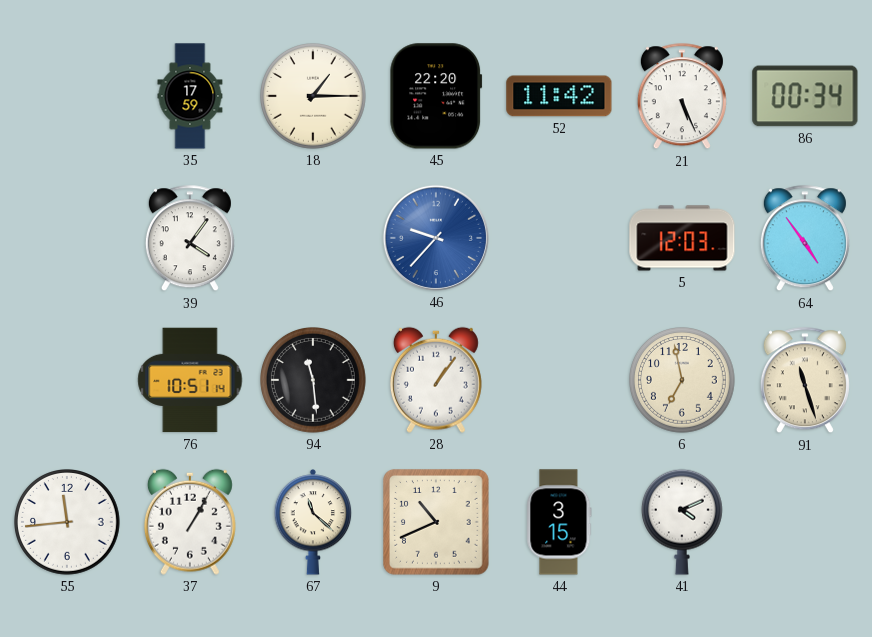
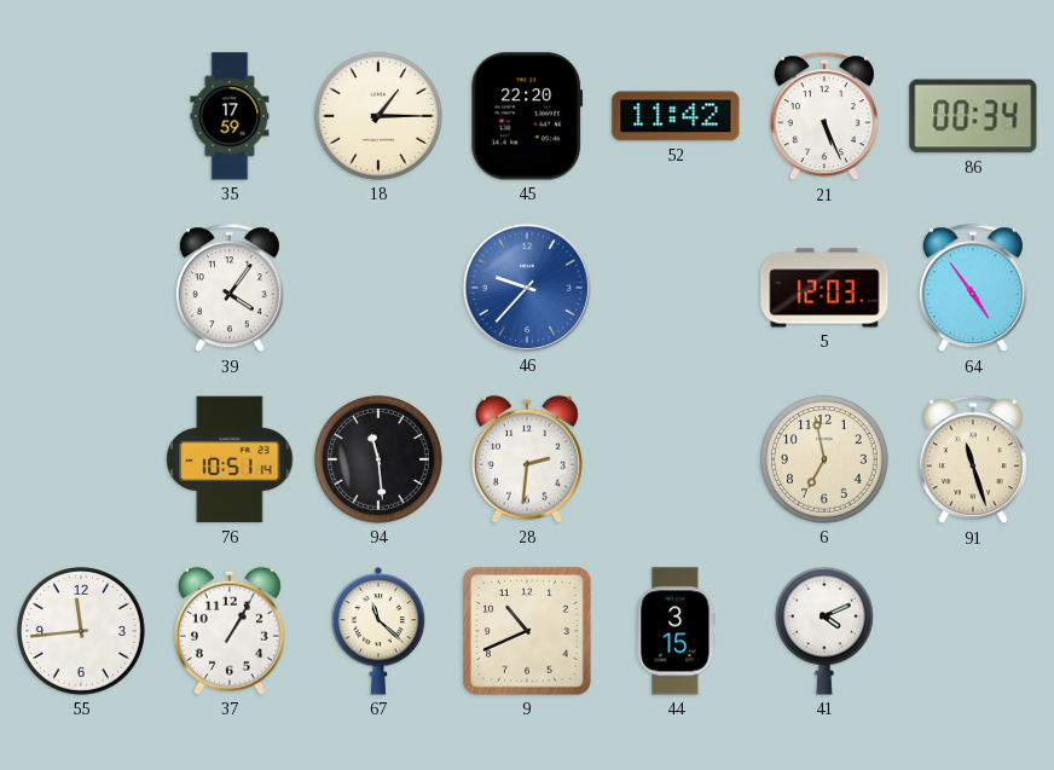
28: 1:06 -> 2:31
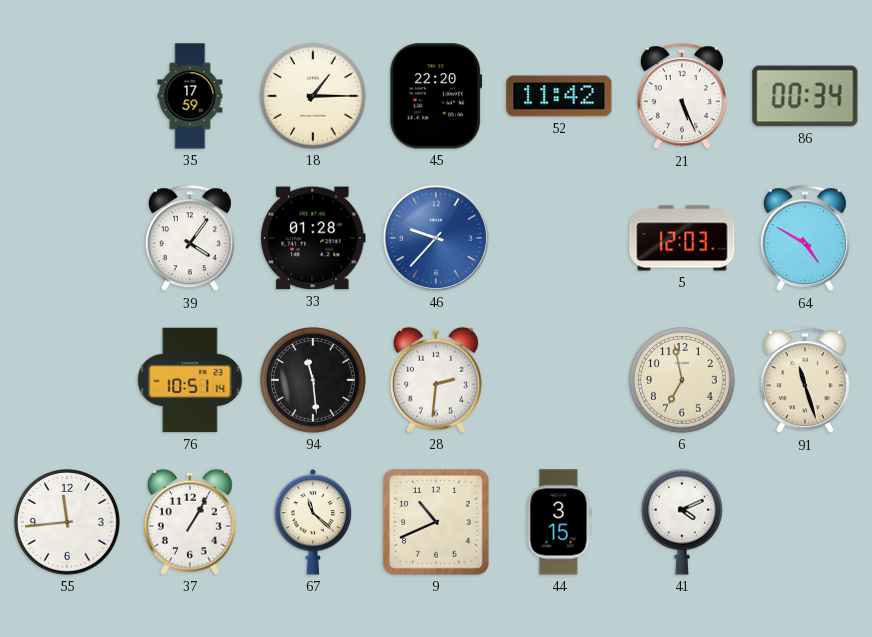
33: none -> 01:28
64: 4:54 -> 4:50
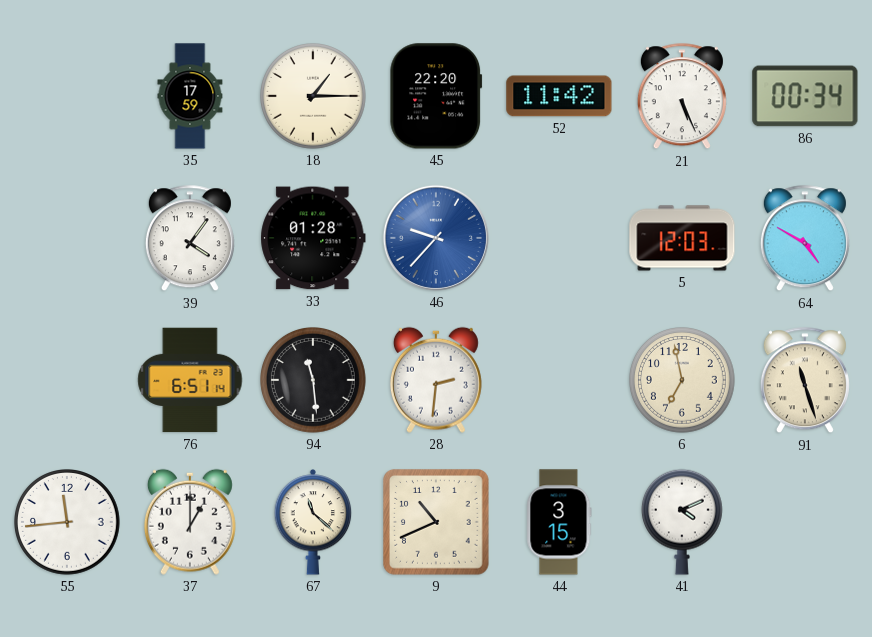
76: 10:51 -> 6:51
37: 1:05 -> 1:00
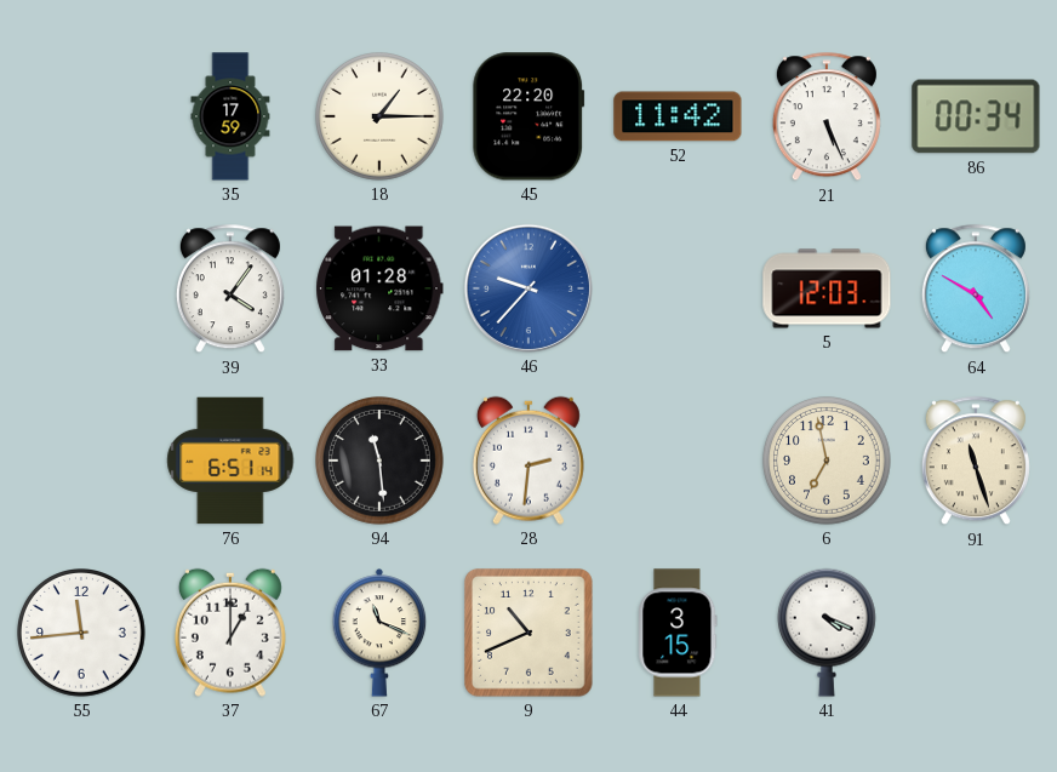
67: 11:22 -> 11:19
41: 4:11 -> 4:19
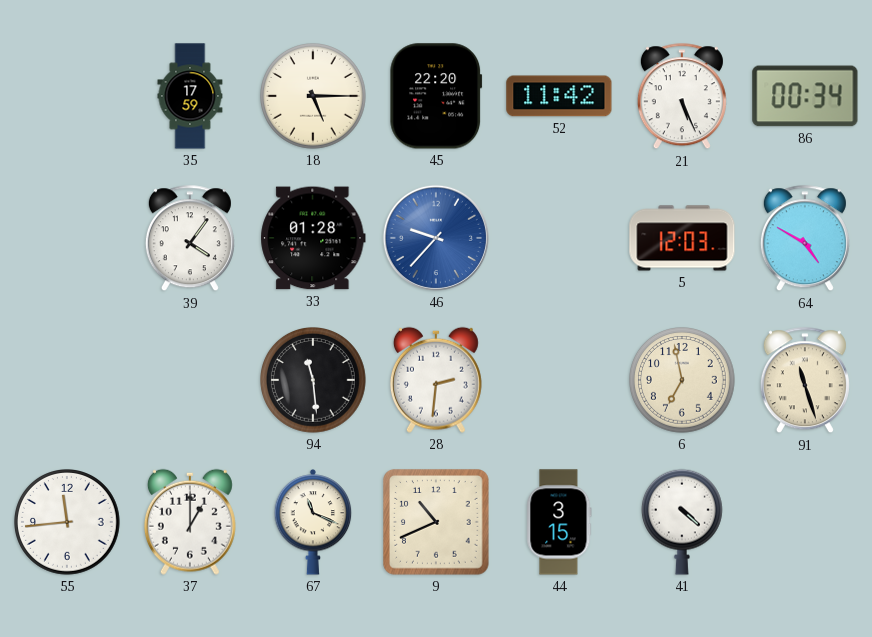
18: 1:15 -> 5:15
76: 6:51 -> none
41: 4:19 -> 4:22
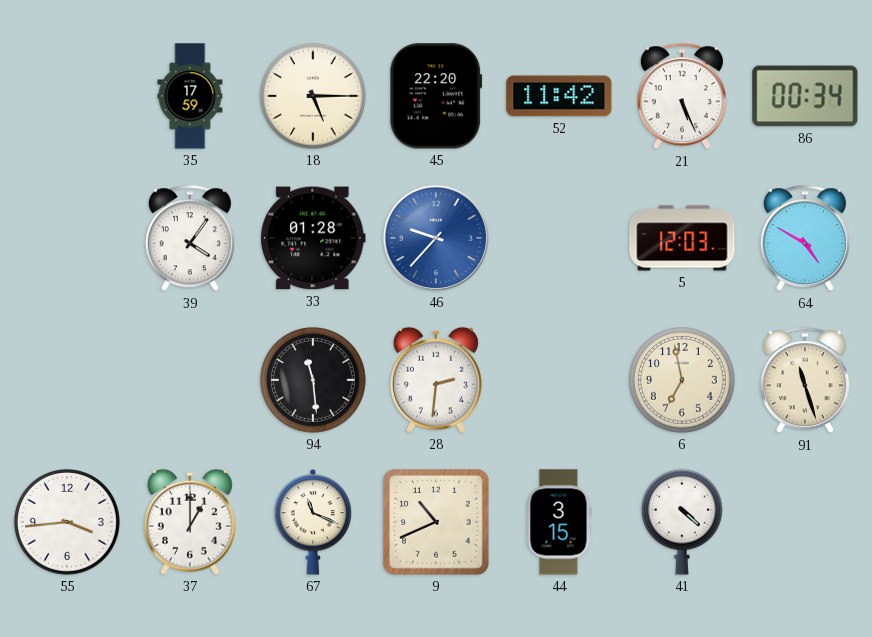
55: 11:44 -> 3:44
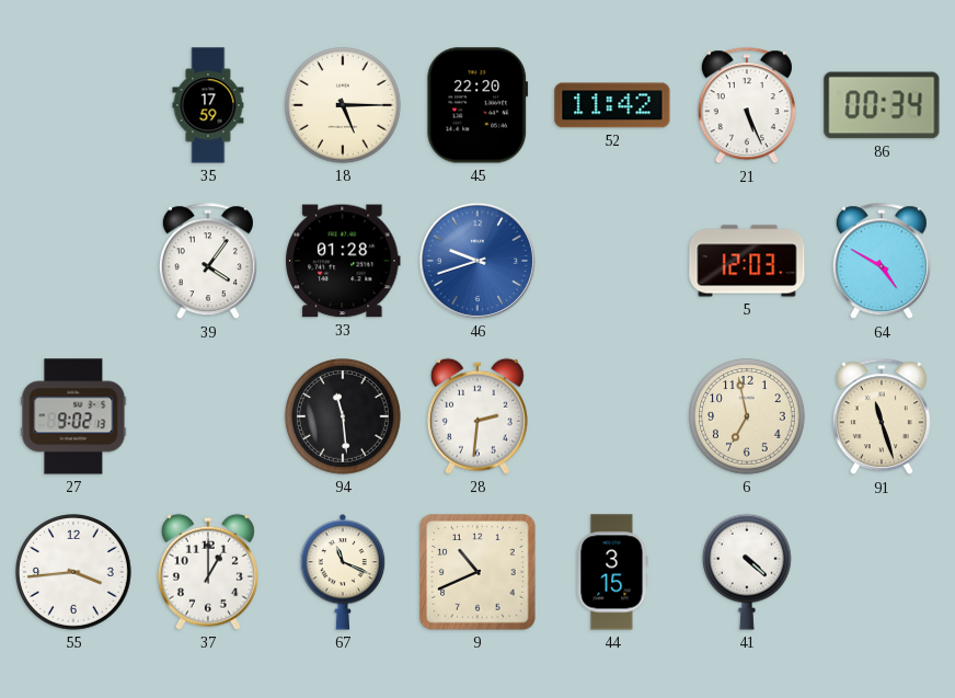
46: 9:37 -> 9:42
27: none -> 9:02
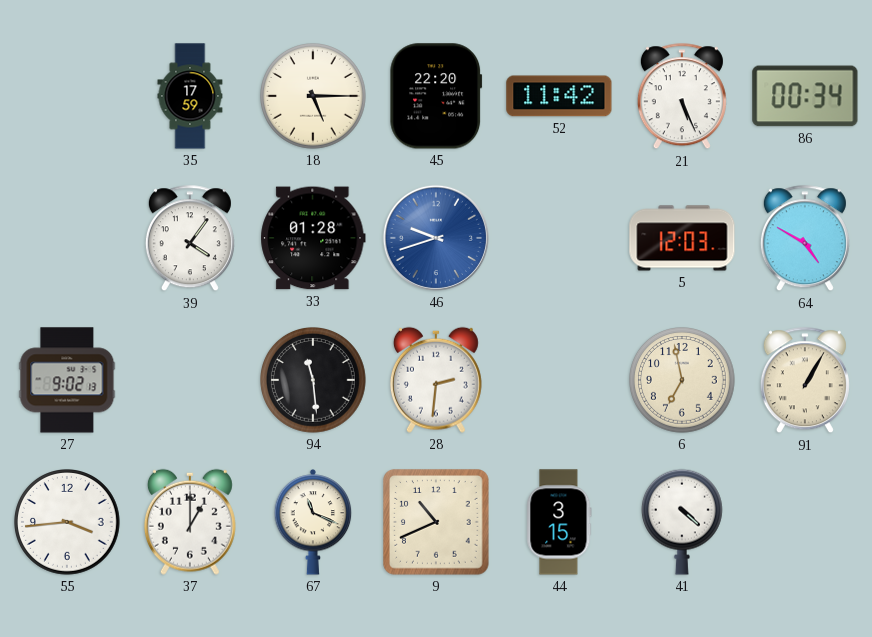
91: 11:27 -> 1:05
